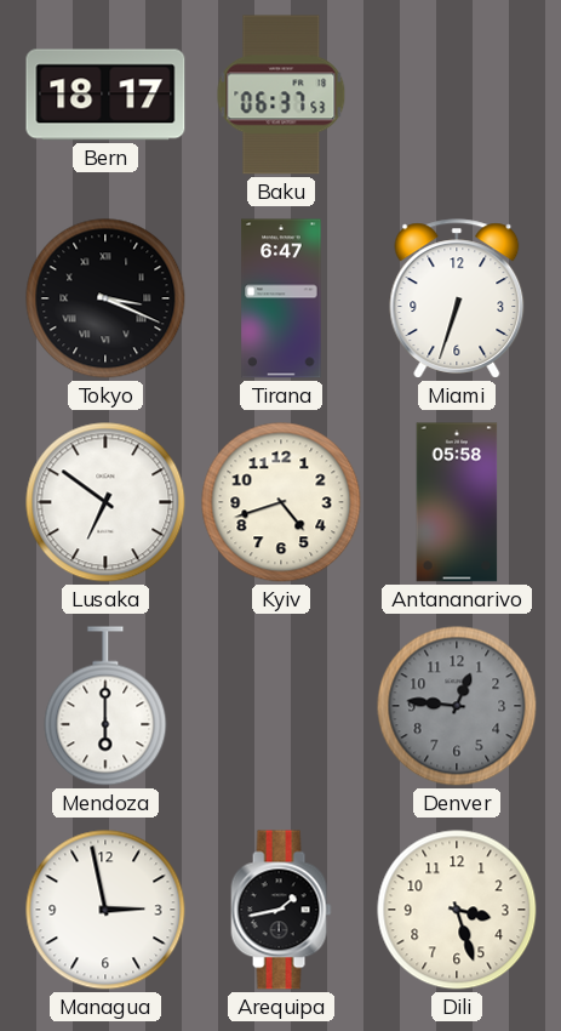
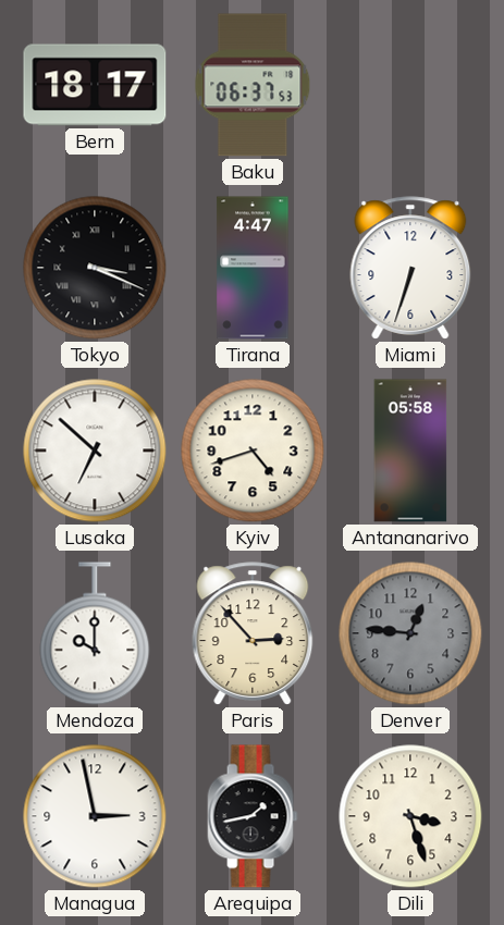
Tirana: 6:47 -> 4:47
Lusaka: 6:51 -> 6:52
Mendoza: 6:00 -> 10:00
Paris: none -> 2:53
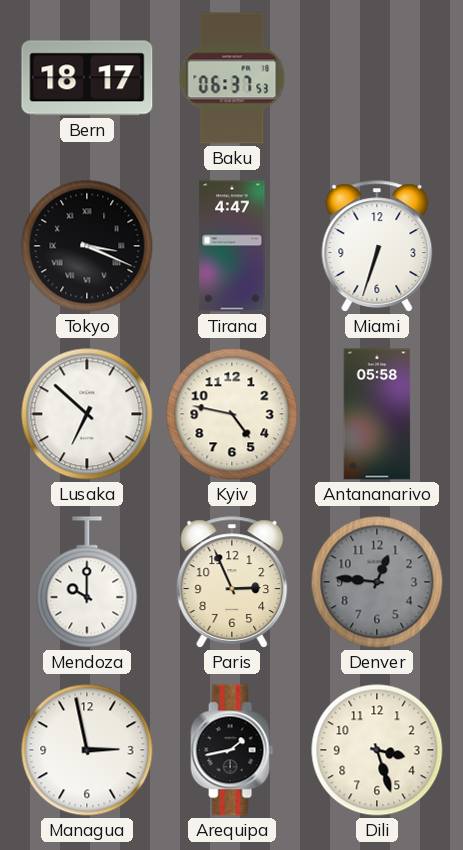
Kyiv: 4:42 -> 4:47
Paris: 2:53 -> 2:56
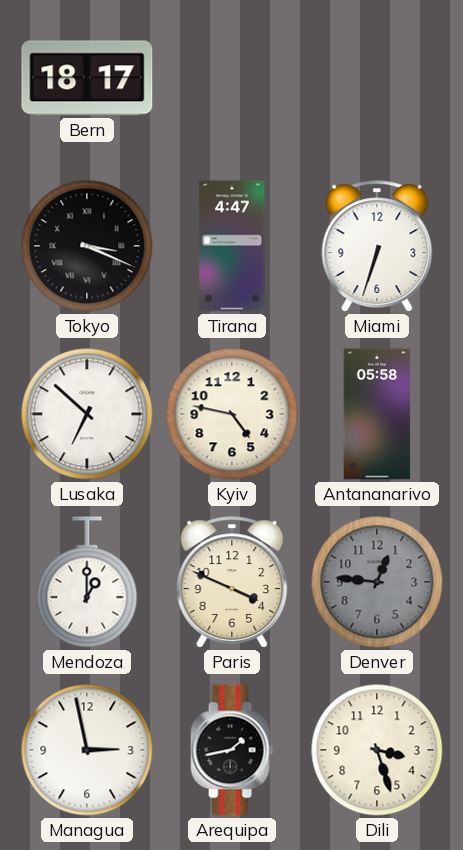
Baku: 06:37 -> none
Mendoza: 10:00 -> 1:00
Paris: 2:56 -> 3:49
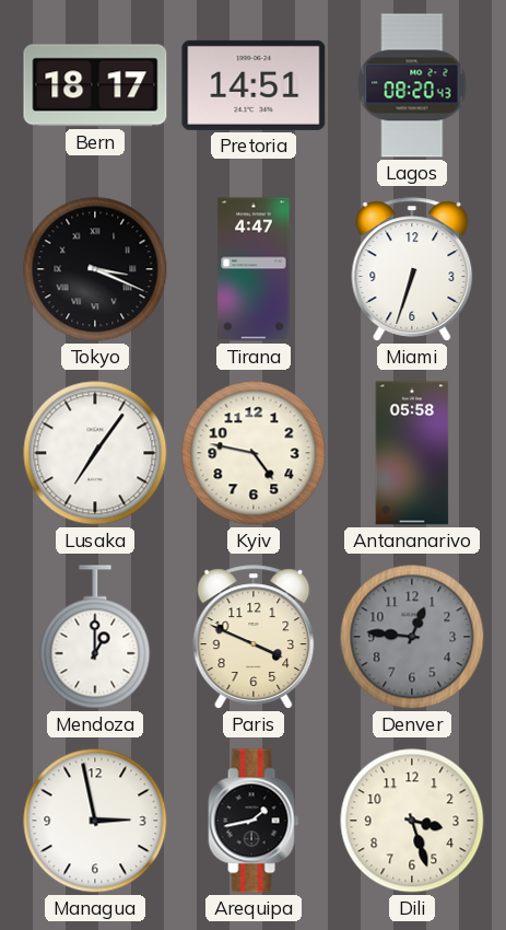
Pretoria: none -> 14:51
Lagos: none -> 08:20
Lusaka: 6:52 -> 7:06
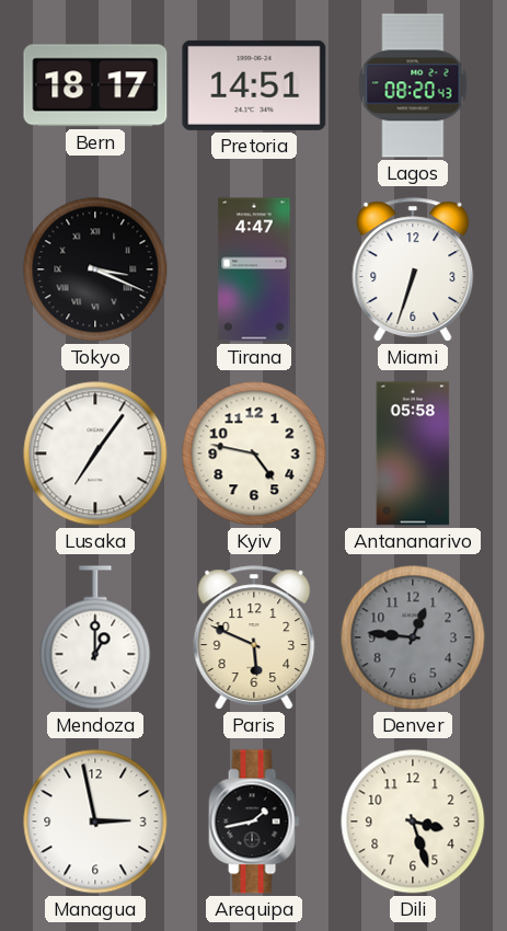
Paris: 3:49 -> 5:49
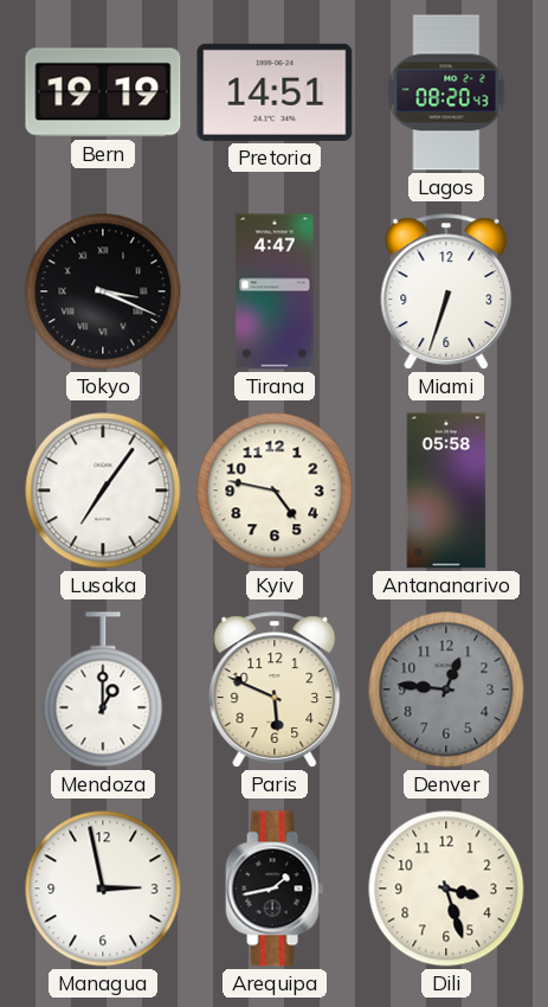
Bern: 18:17 -> 19:19
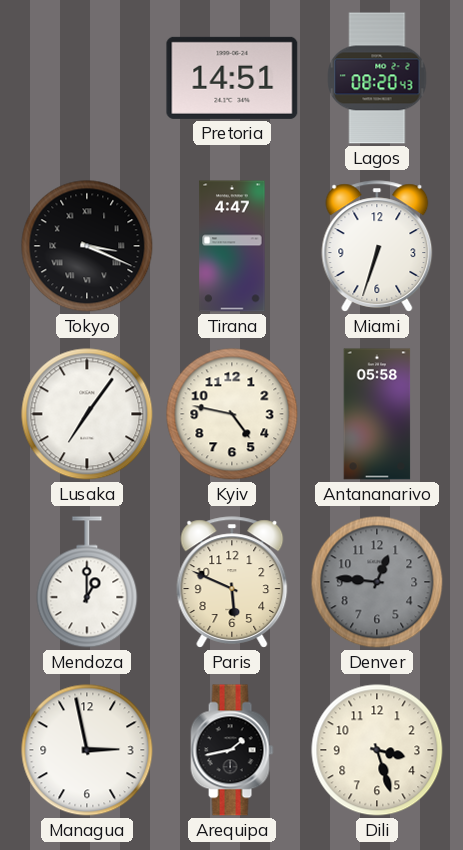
Bern: 19:19 -> none
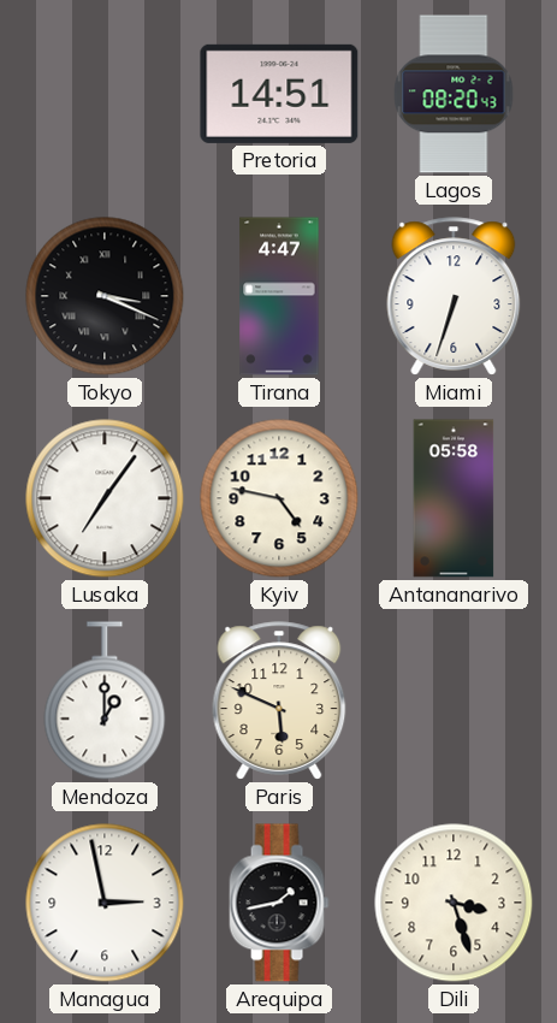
Denver: 12:46 -> none
